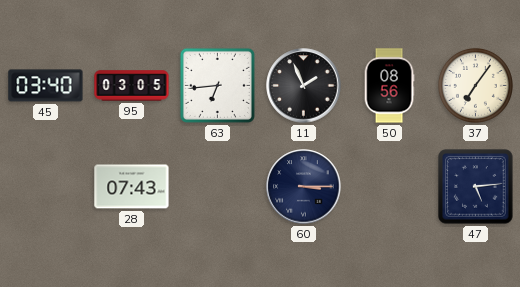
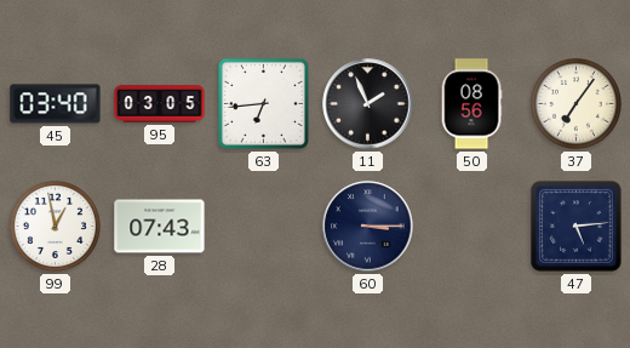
99: none -> 12:58
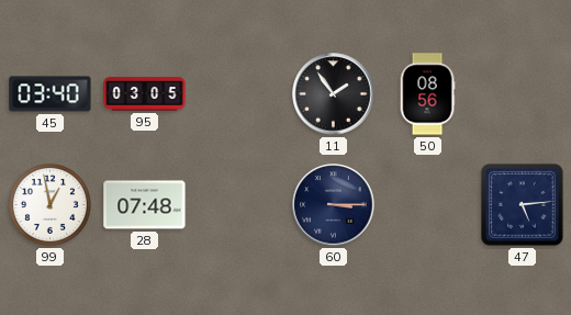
63: 6:44 -> none
11: 1:56 -> 1:54
37: 7:06 -> none
28: 07:43 -> 07:48
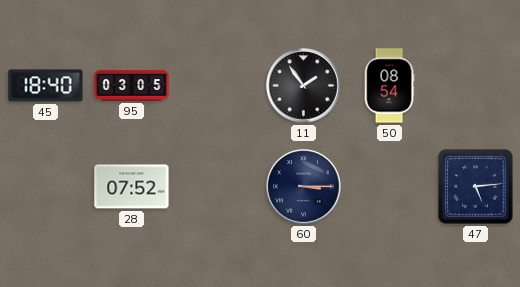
45: 03:40 -> 18:40
50: 08:56 -> 08:54
99: 12:58 -> none
28: 07:48 -> 07:52
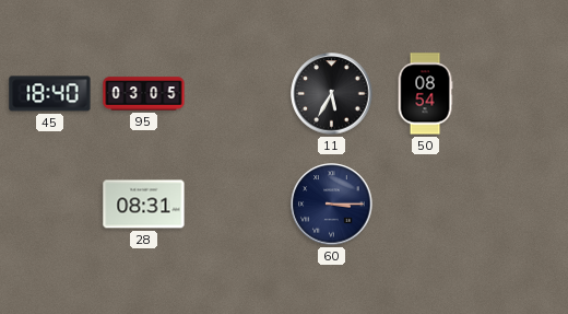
11: 1:54 -> 5:35
28: 07:52 -> 08:31
47: 5:14 -> none
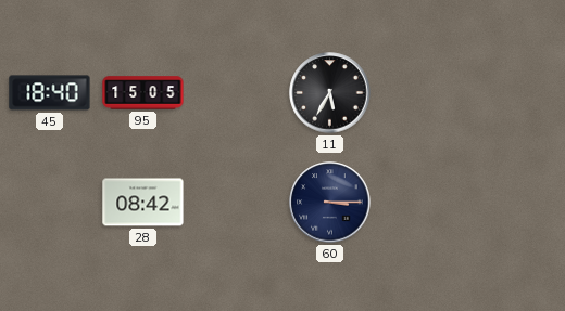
95: 03:05 -> 15:05
50: 08:54 -> none
28: 08:31 -> 08:42
